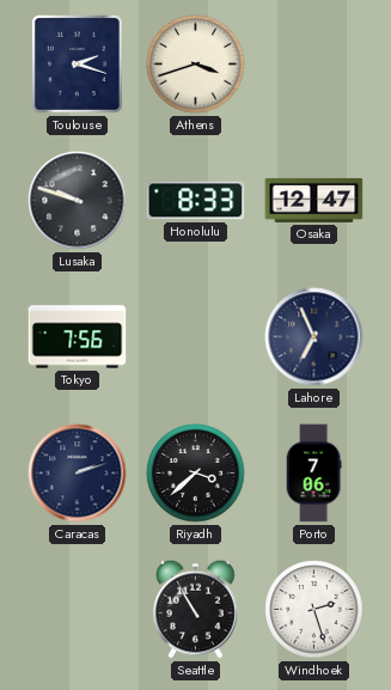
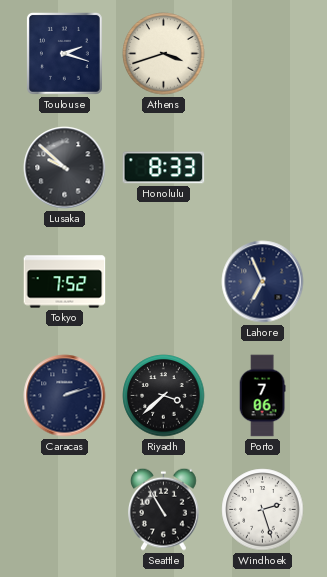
Lusaka: 9:48 -> 9:52
Osaka: 12:47 -> none
Tokyo: 7:56 -> 7:52
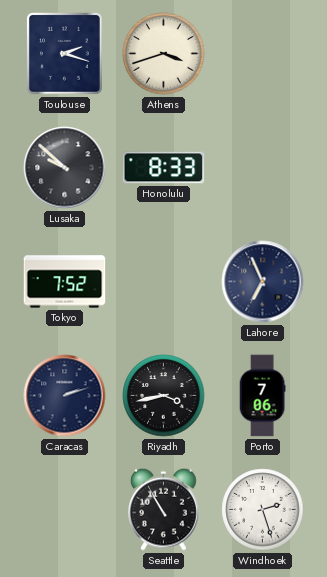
Riyadh: 3:38 -> 3:43
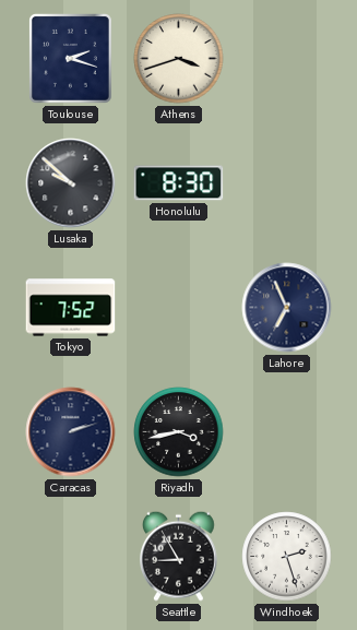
Honolulu: 8:33 -> 8:30
Porto: 7:06 -> none
Seattle: 10:55 -> 8:55
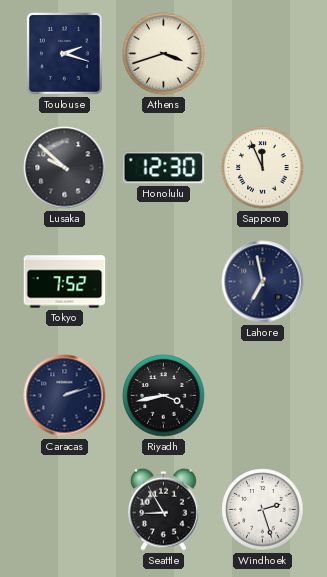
Honolulu: 8:30 -> 12:30
Sapporo: none -> 11:56
Lahore: 6:56 -> 6:58
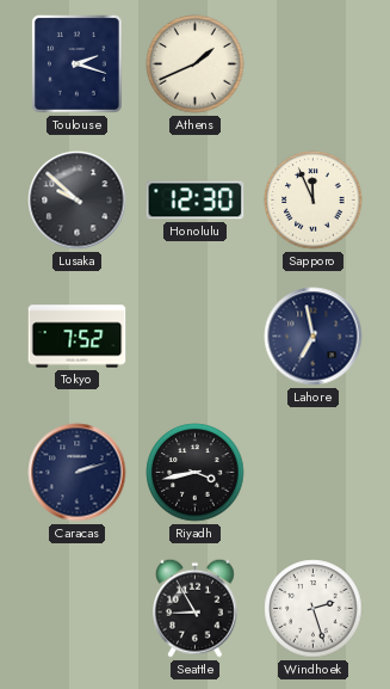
Athens: 3:42 -> 1:41
